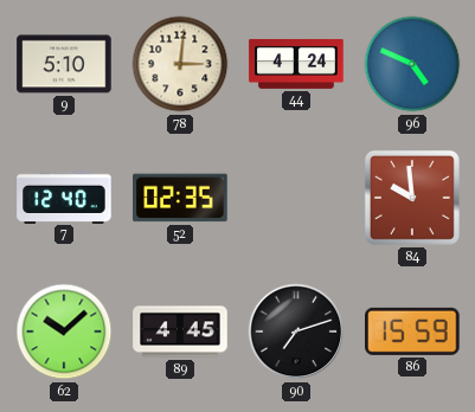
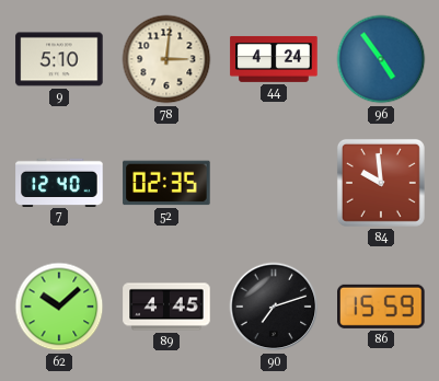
96: 4:49 -> 4:54
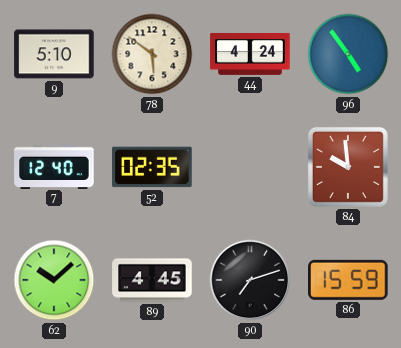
78: 3:01 -> 5:51
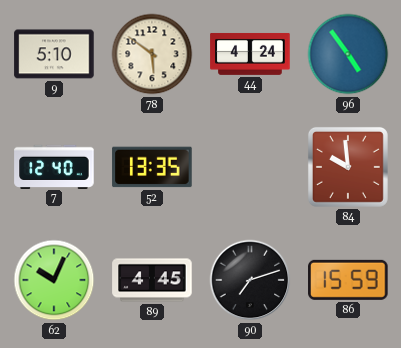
52: 02:35 -> 13:35
62: 10:08 -> 10:04
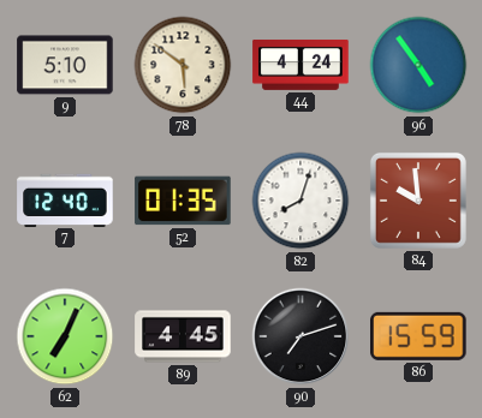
52: 13:35 -> 01:35
82: none -> 8:03
62: 10:04 -> 7:04
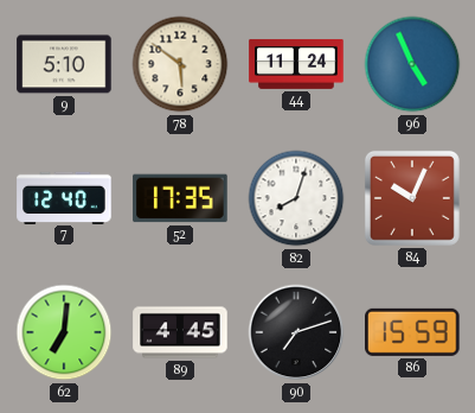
44: 4:24 -> 11:24
96: 4:54 -> 4:56
52: 01:35 -> 17:35
84: 9:59 -> 10:04
62: 7:04 -> 7:01
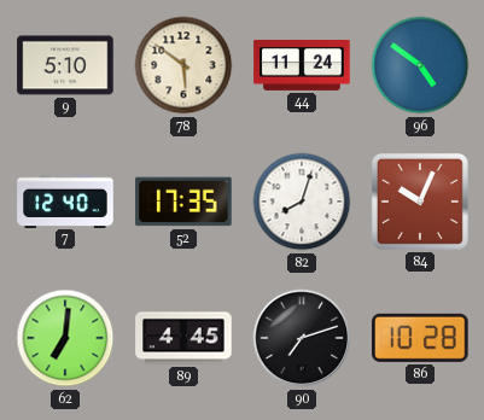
96: 4:56 -> 4:51
86: 15:59 -> 10:28
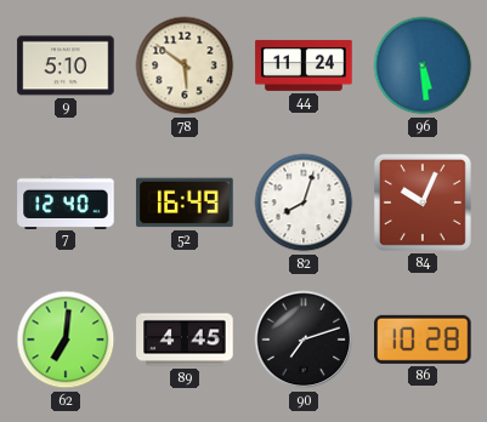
96: 4:51 -> 5:29
52: 17:35 -> 16:49
